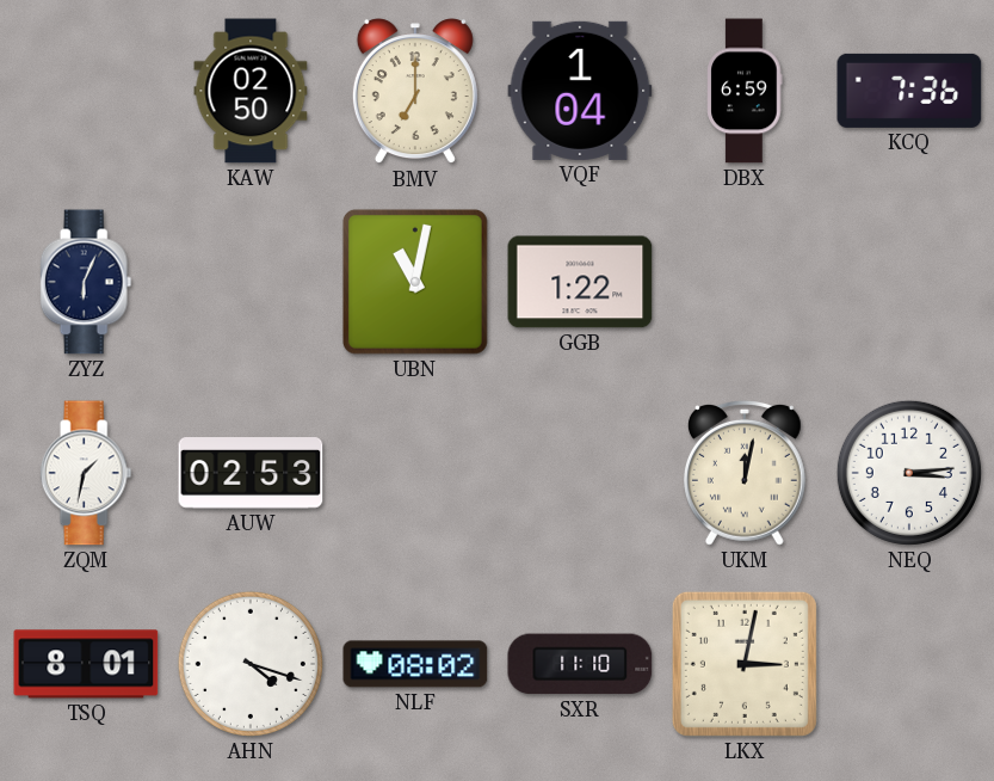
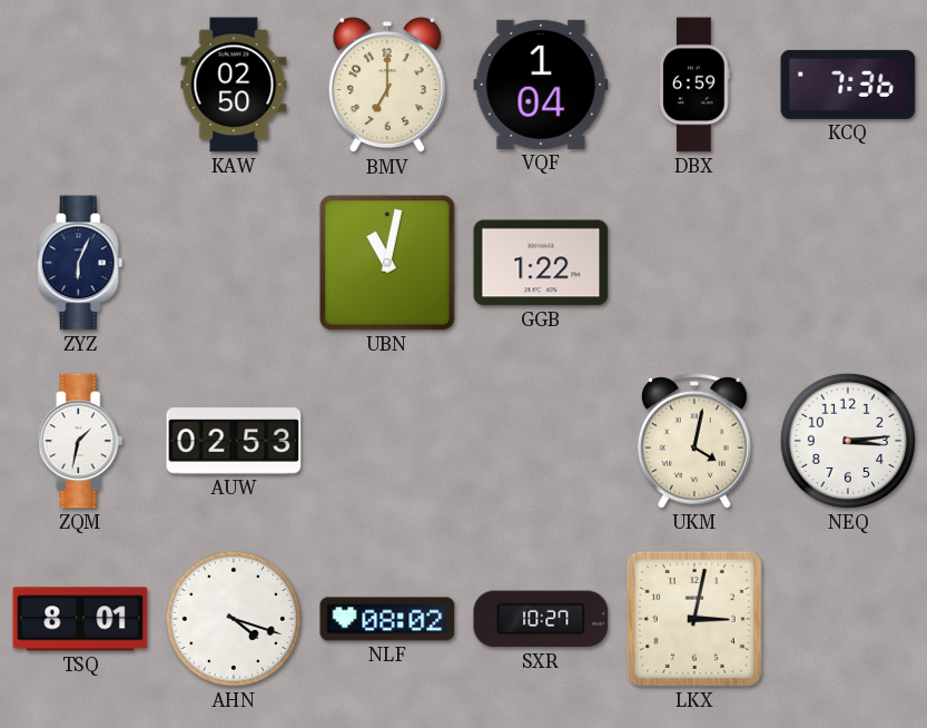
UKM: 12:02 -> 4:02
SXR: 11:10 -> 10:27
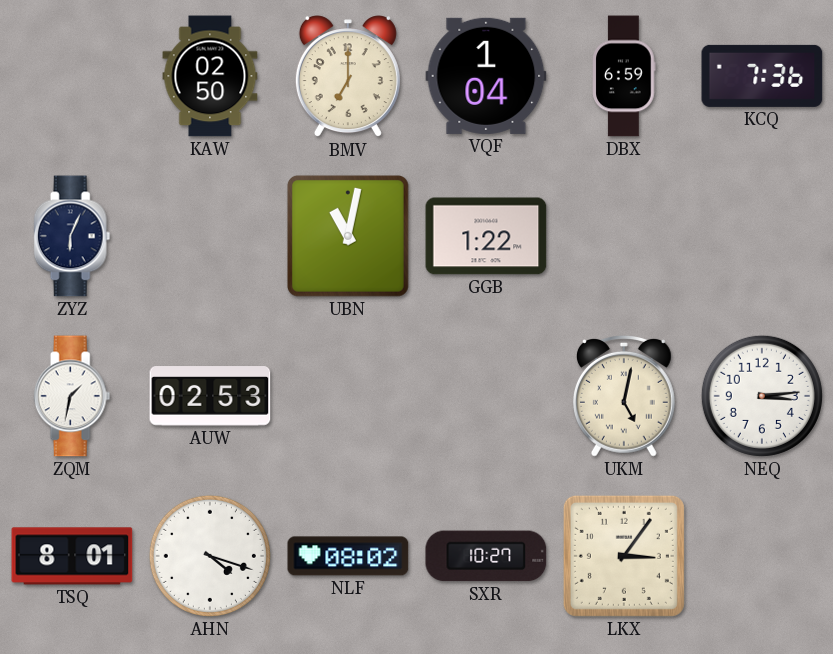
UKM: 4:02 -> 5:02
LKX: 3:02 -> 3:06
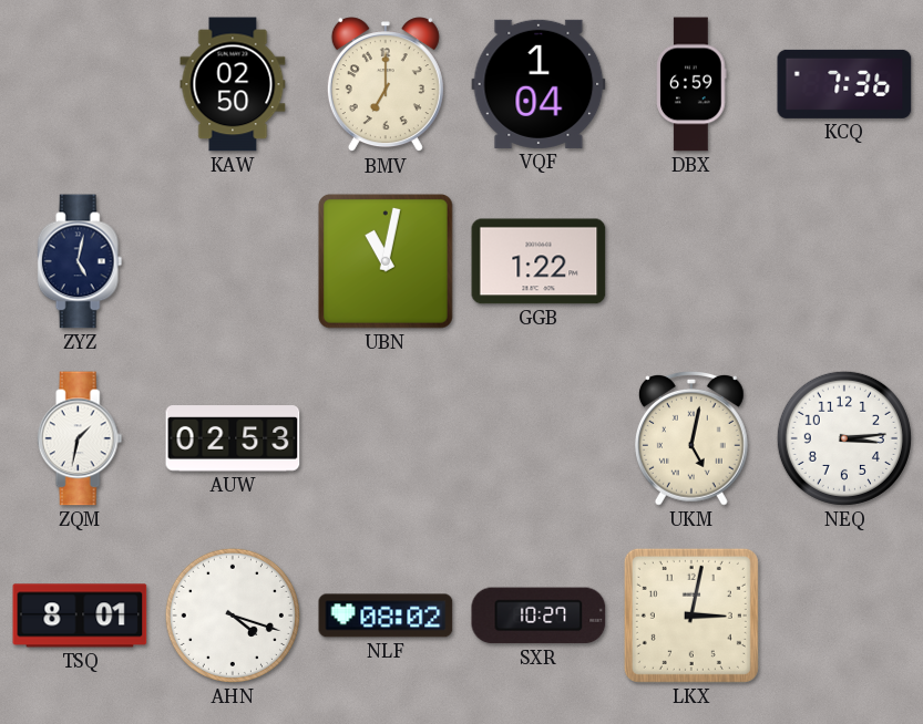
ZYZ: 6:04 -> 5:02
LKX: 3:06 -> 3:02
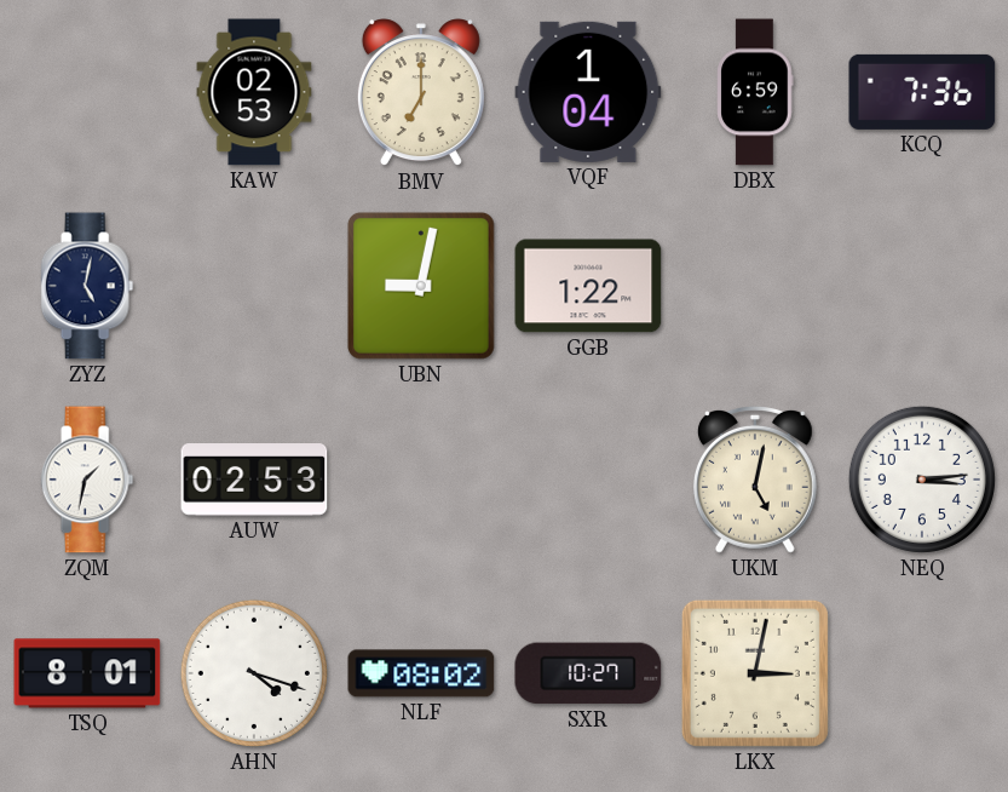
KAW: 02:50 -> 02:53
UBN: 11:02 -> 9:02
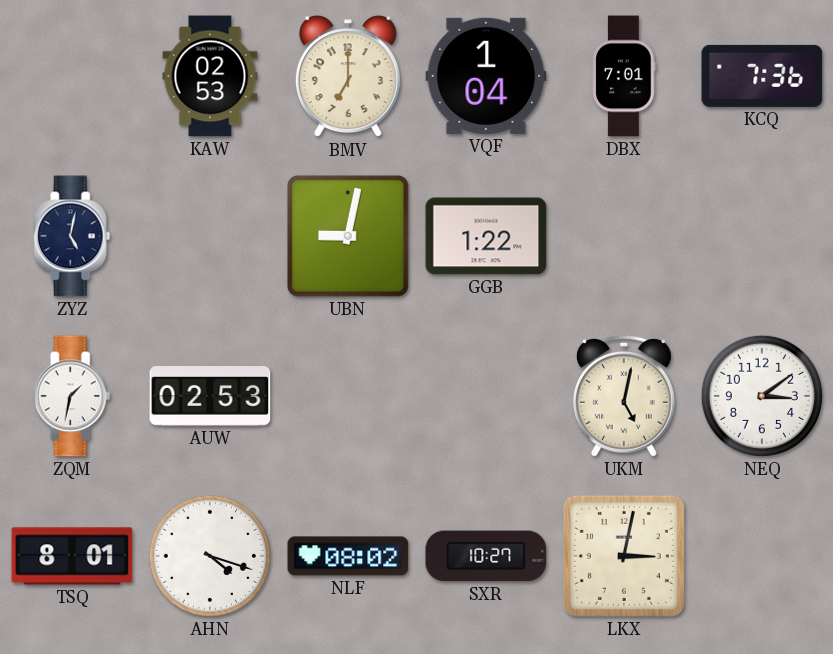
DBX: 6:59 -> 7:01
NEQ: 3:14 -> 3:09
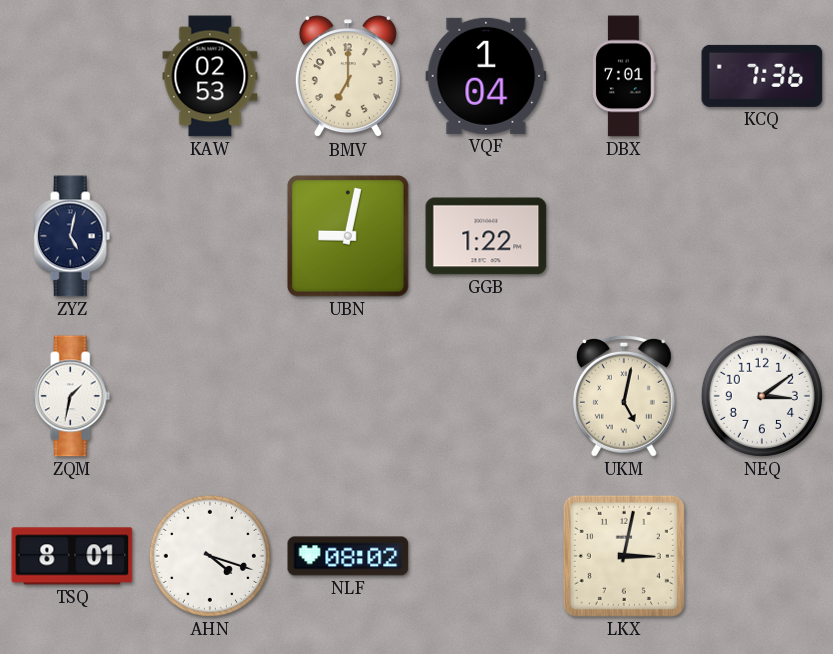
AUW: 02:53 -> none
SXR: 10:27 -> none
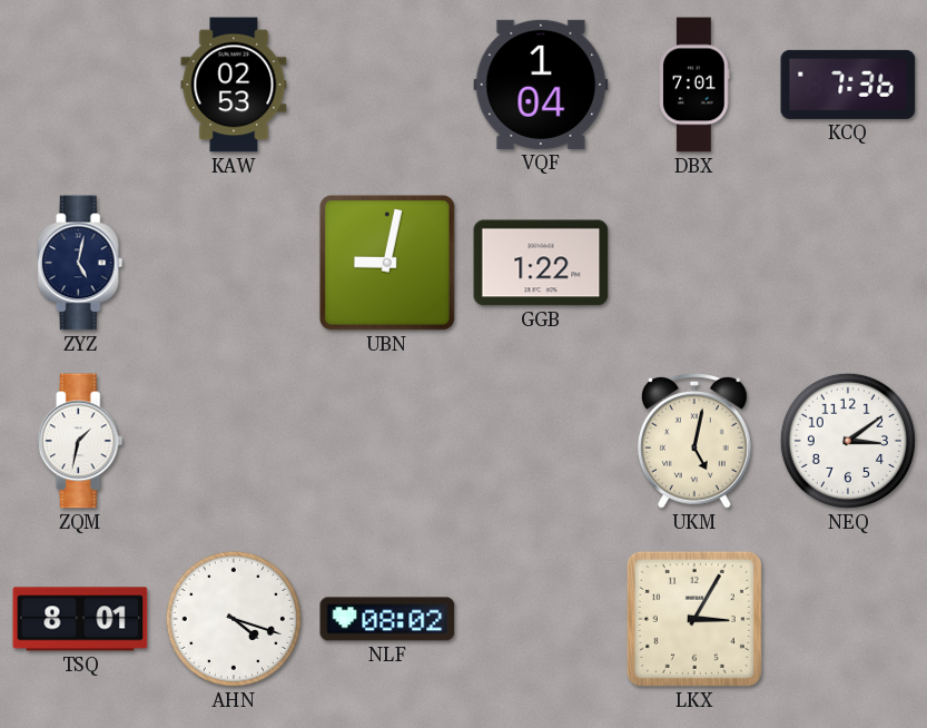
BMV: 7:00 -> none
LKX: 3:02 -> 3:05
